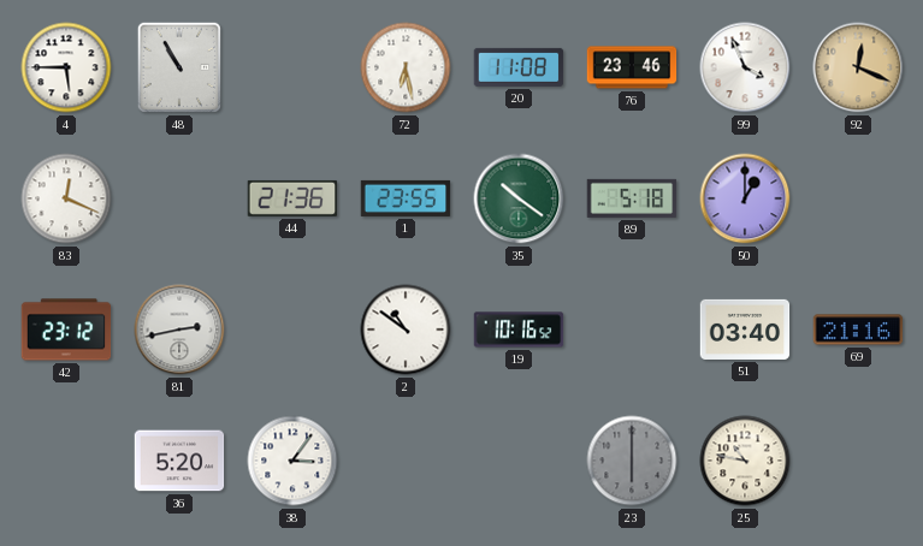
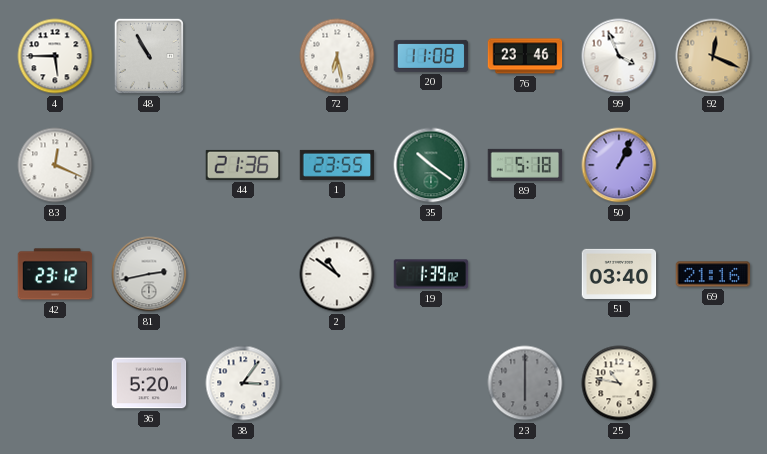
50: 1:00 -> 1:04
19: 10:16 -> 1:39
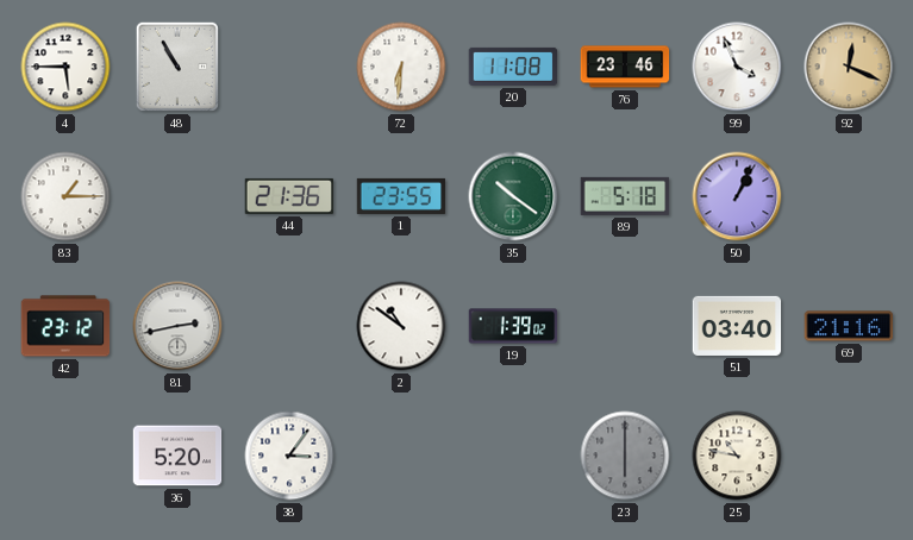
72: 6:28 -> 6:31
83: 12:19 -> 1:15
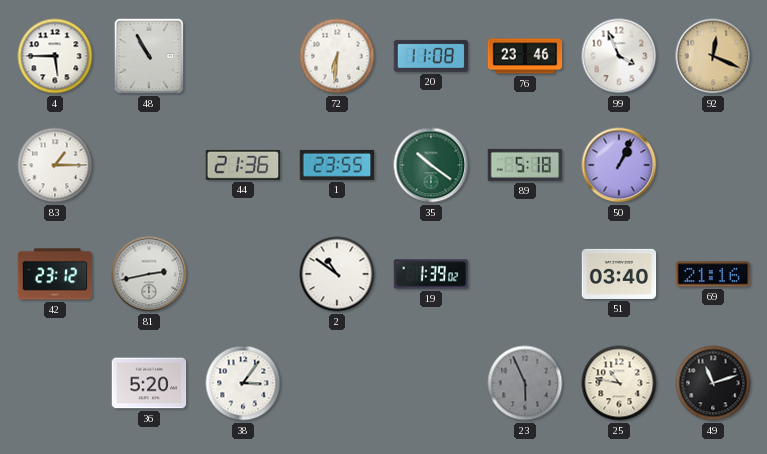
23: 6:00 -> 5:56
49: none -> 11:12
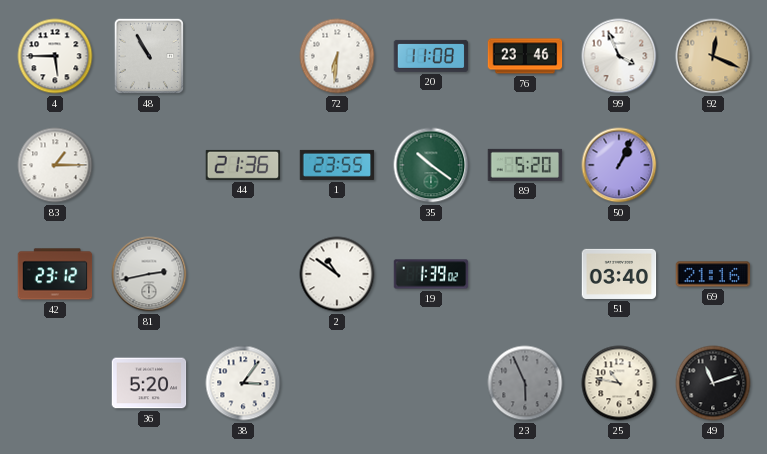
89: 5:18 -> 5:20
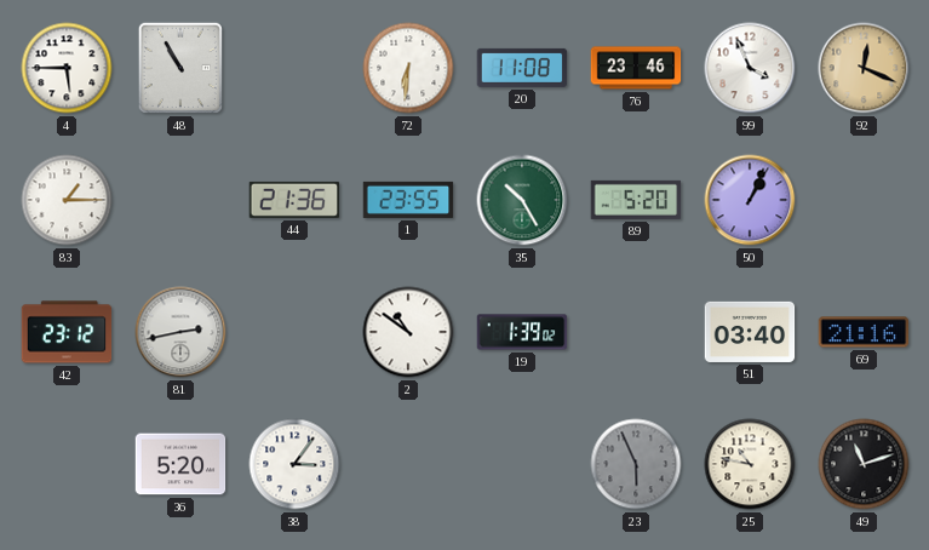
35: 10:21 -> 10:25
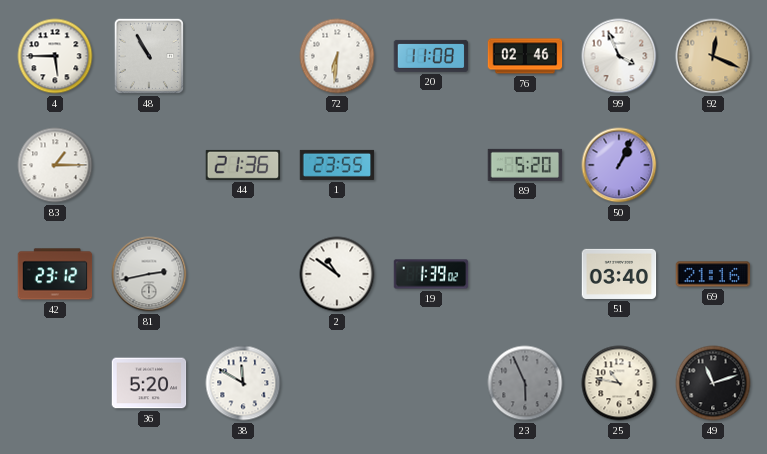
76: 23:46 -> 02:46
35: 10:25 -> none
38: 3:06 -> 11:50
